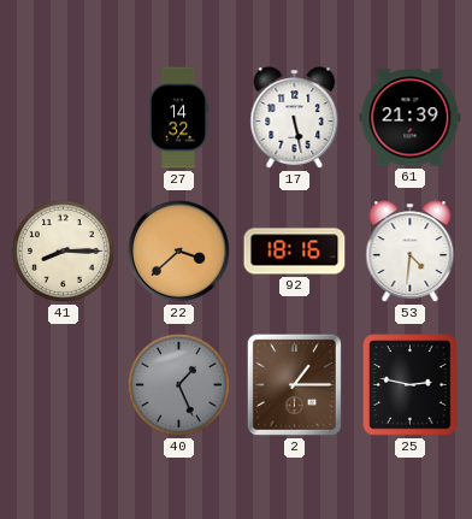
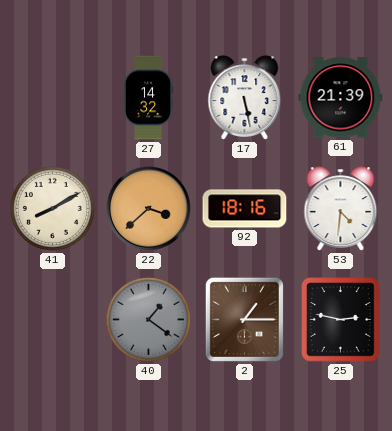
41: 8:15 -> 8:10
40: 1:26 -> 1:21
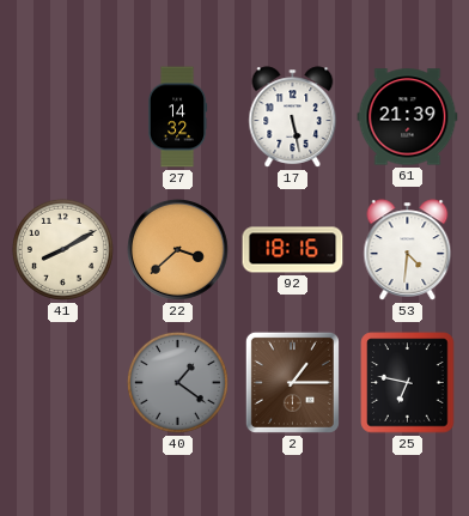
25: 2:47 -> 6:47
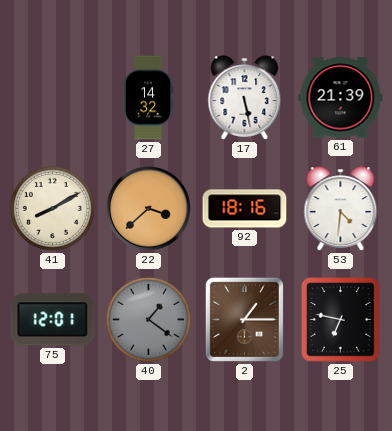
75: none -> 12:01
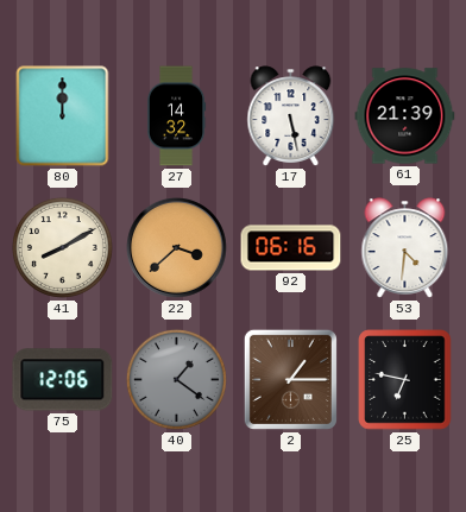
80: none -> 12:00
92: 18:16 -> 06:16
75: 12:01 -> 12:06
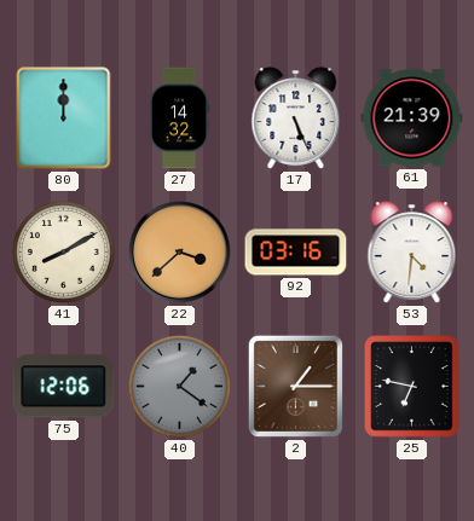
17: 5:28 -> 5:26
92: 06:16 -> 03:16
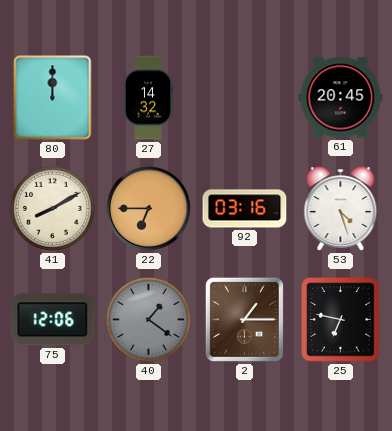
17: 5:26 -> none
61: 21:39 -> 20:45
22: 3:38 -> 6:45
53: 4:31 -> 4:27
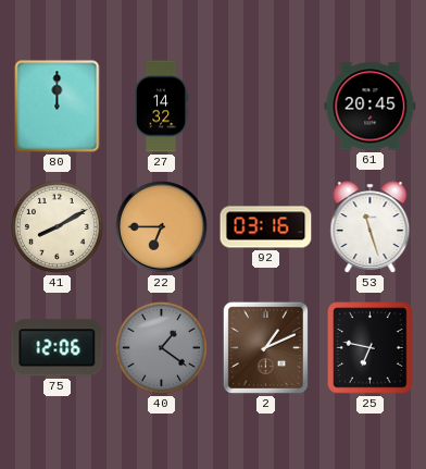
53: 4:27 -> 11:27
2: 1:15 -> 1:11
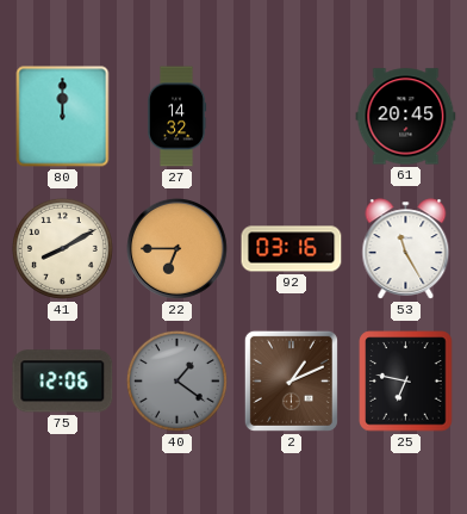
53: 11:27 -> 11:25
